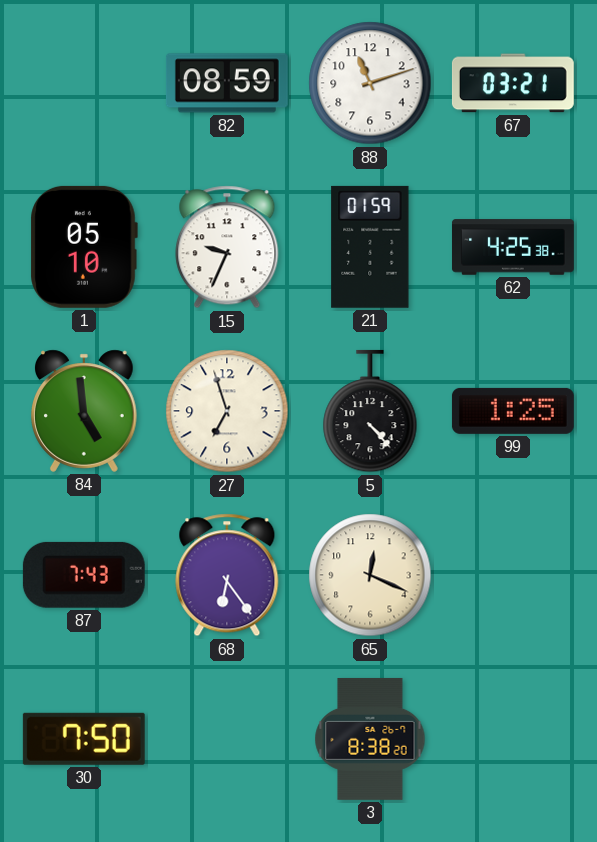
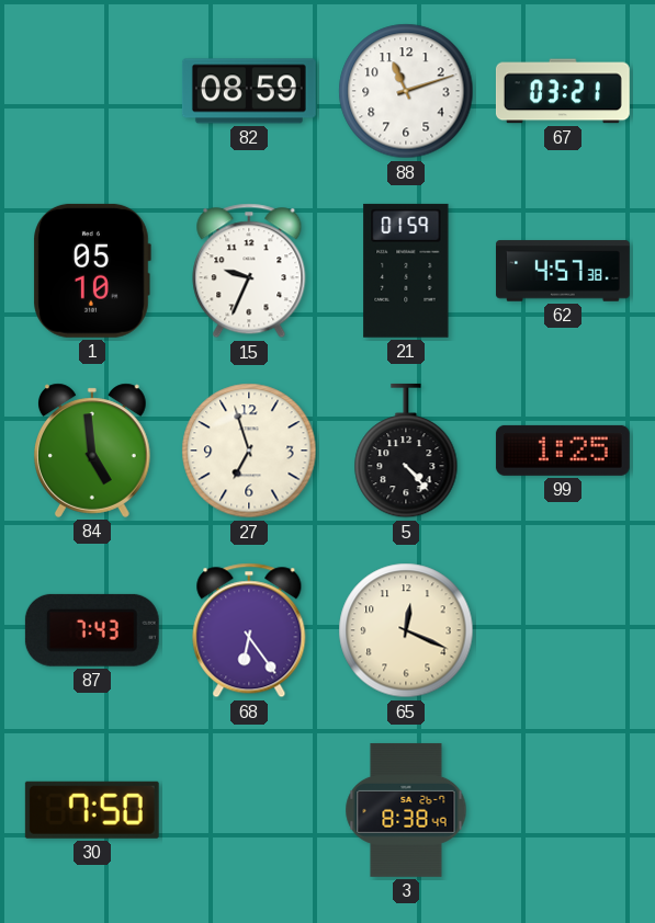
62: 4:25 -> 4:57
3: 8:38:20 -> 8:38:49
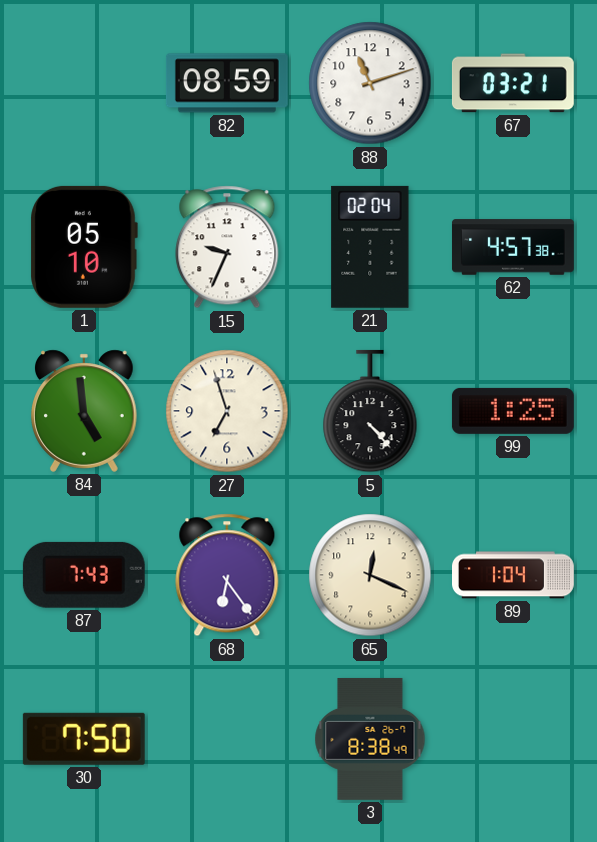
21: 01:59 -> 02:04
89: none -> 1:04
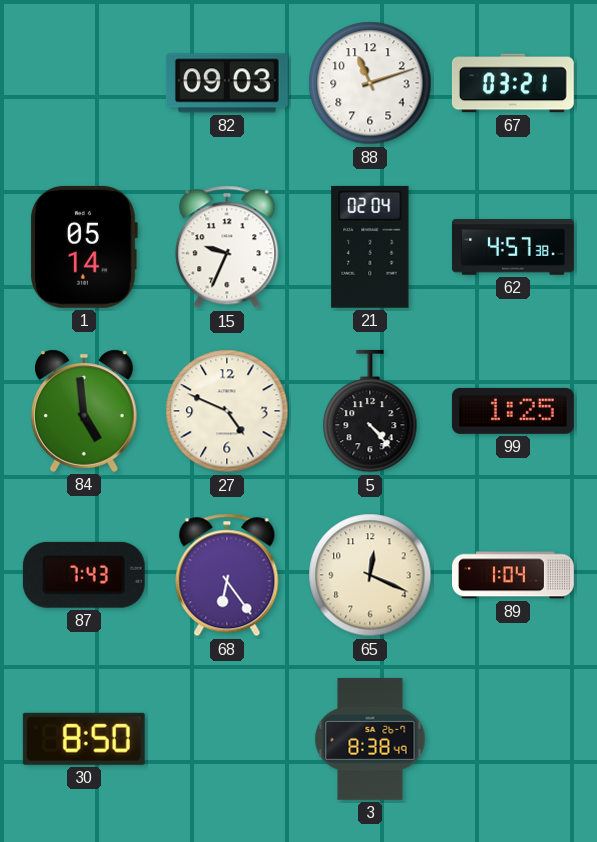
82: 08:59 -> 09:03
1: 05:10 -> 05:14
27: 6:57 -> 4:49
30: 7:50 -> 8:50
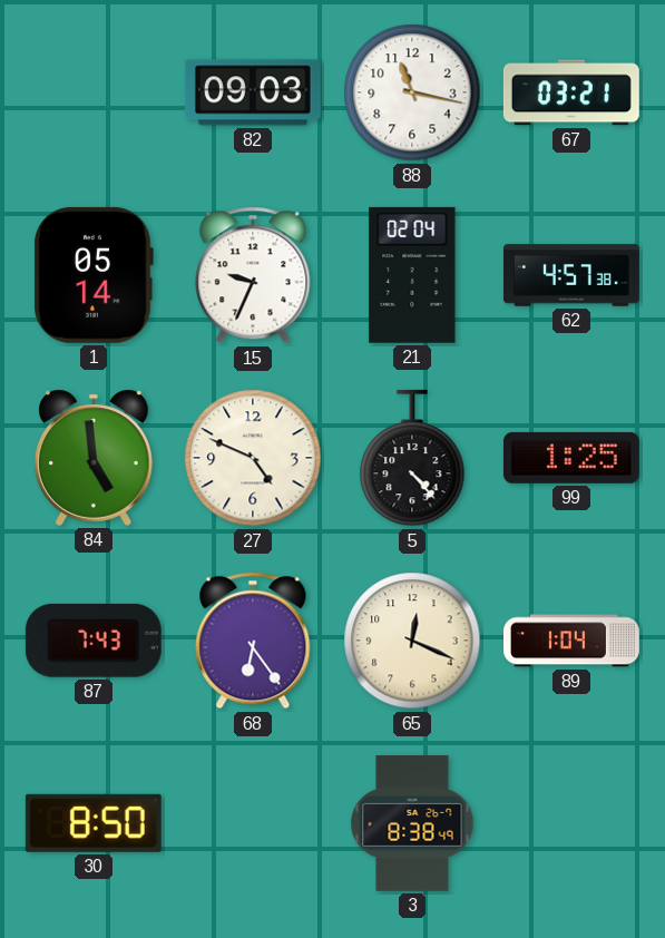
88: 11:12 -> 11:17
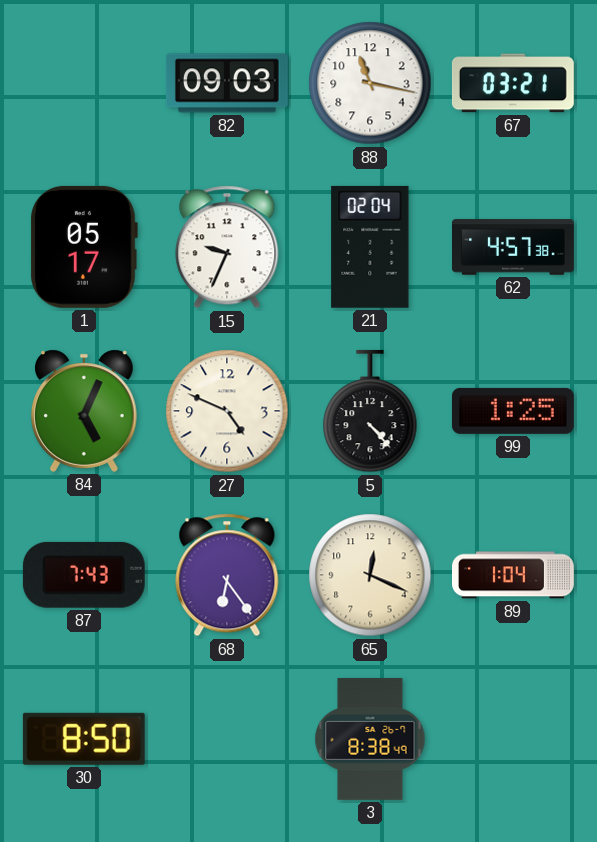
1: 05:14 -> 05:17
84: 4:59 -> 5:04
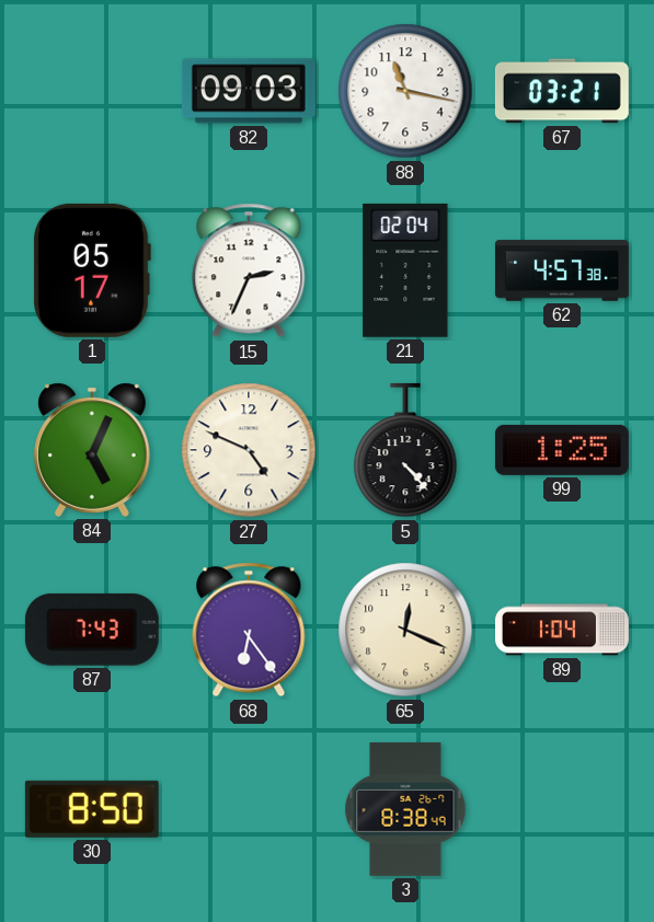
15: 9:34 -> 2:34
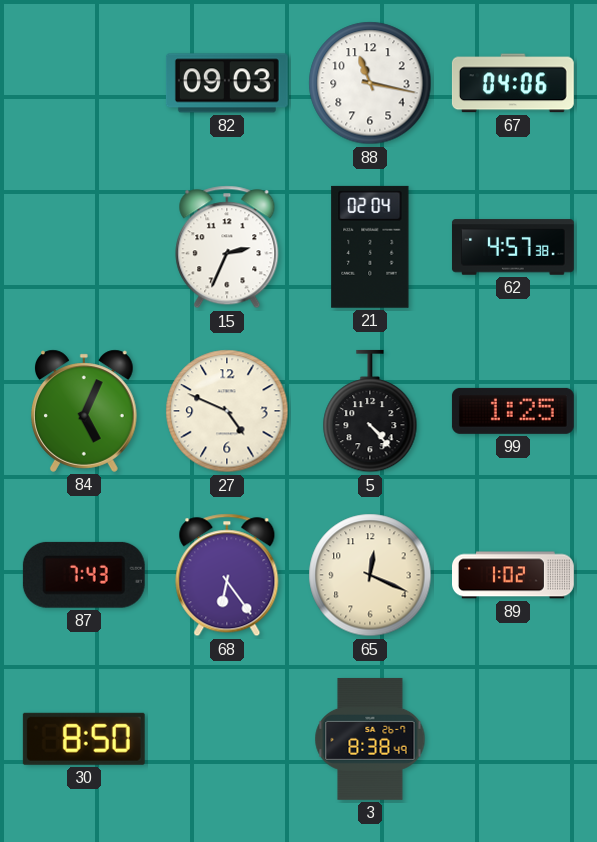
67: 03:21 -> 04:06
1: 05:17 -> none
89: 1:04 -> 1:02
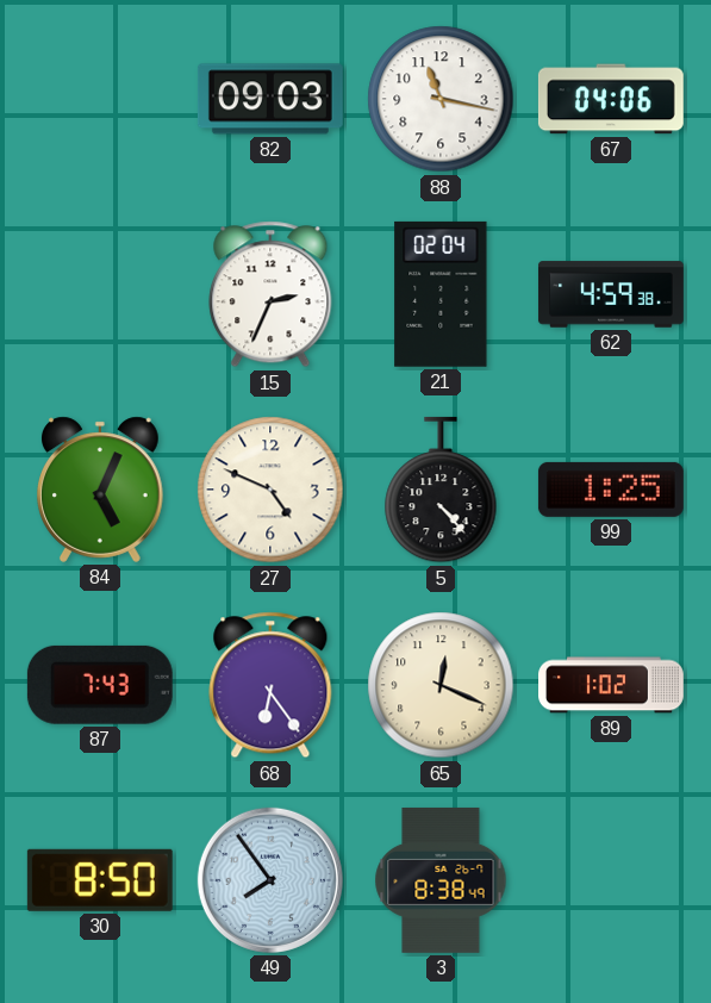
62: 4:57 -> 4:59
49: none -> 7:54
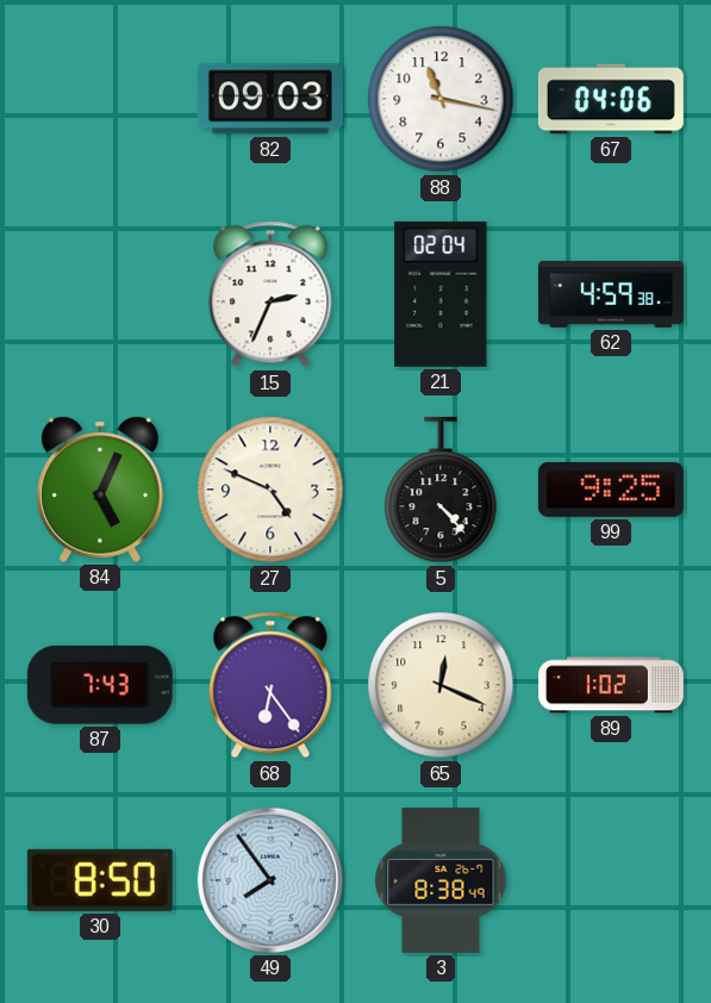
99: 1:25 -> 9:25
